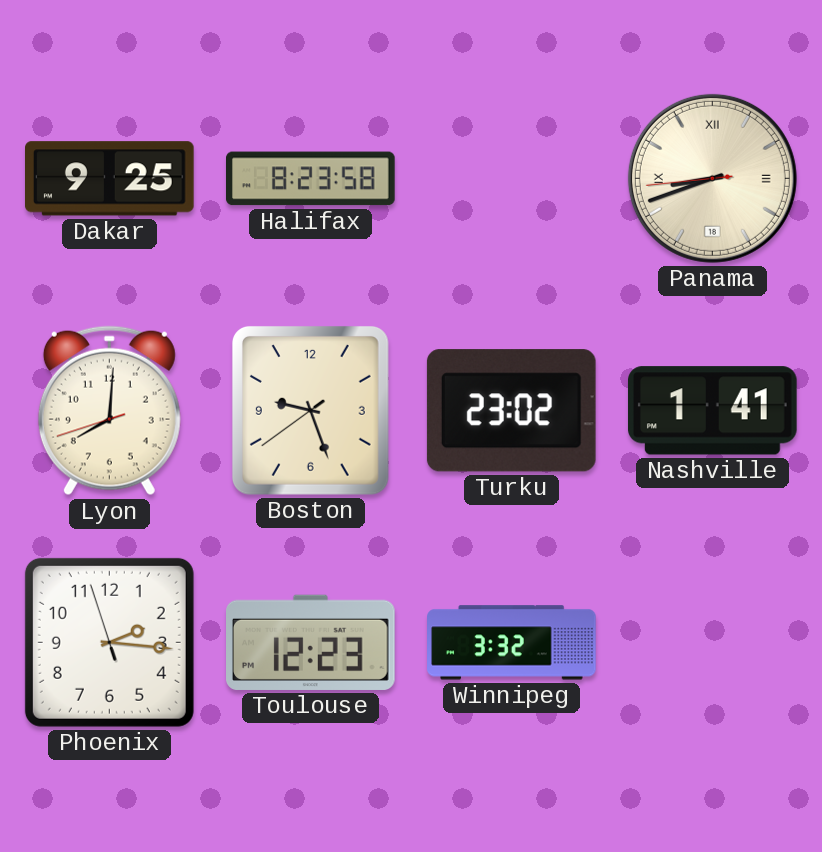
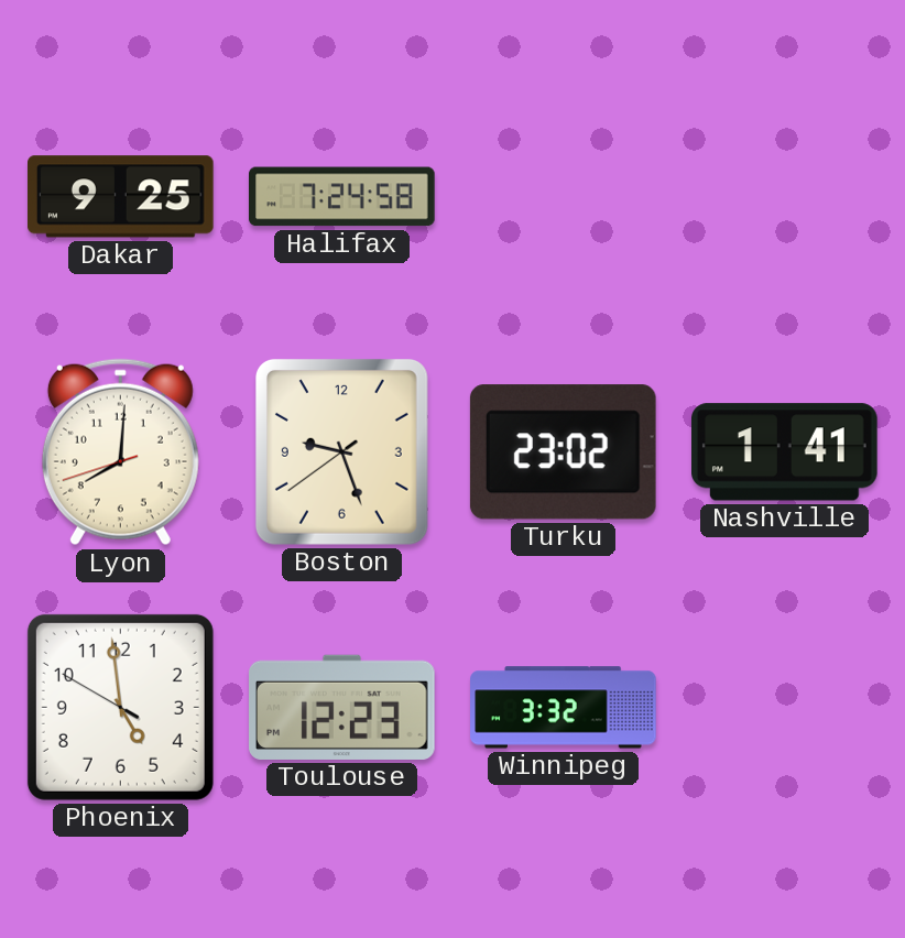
Halifax: 8:23 -> 7:24
Panama: 8:41 -> none
Phoenix: 2:15 -> 4:58
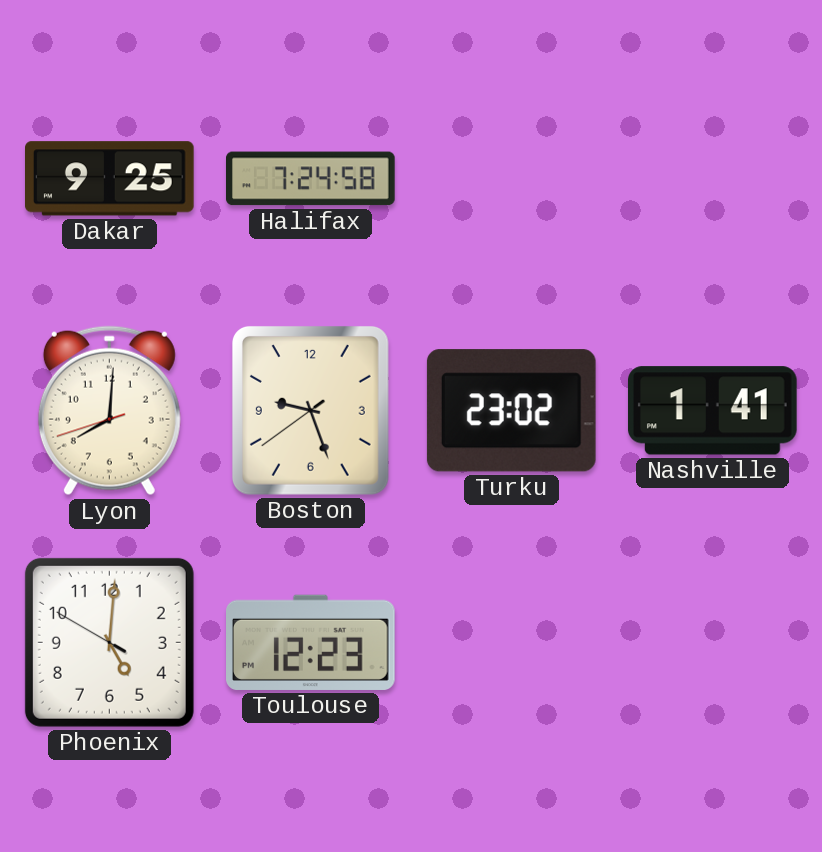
Phoenix: 4:58 -> 5:00
Winnipeg: 3:32 -> none
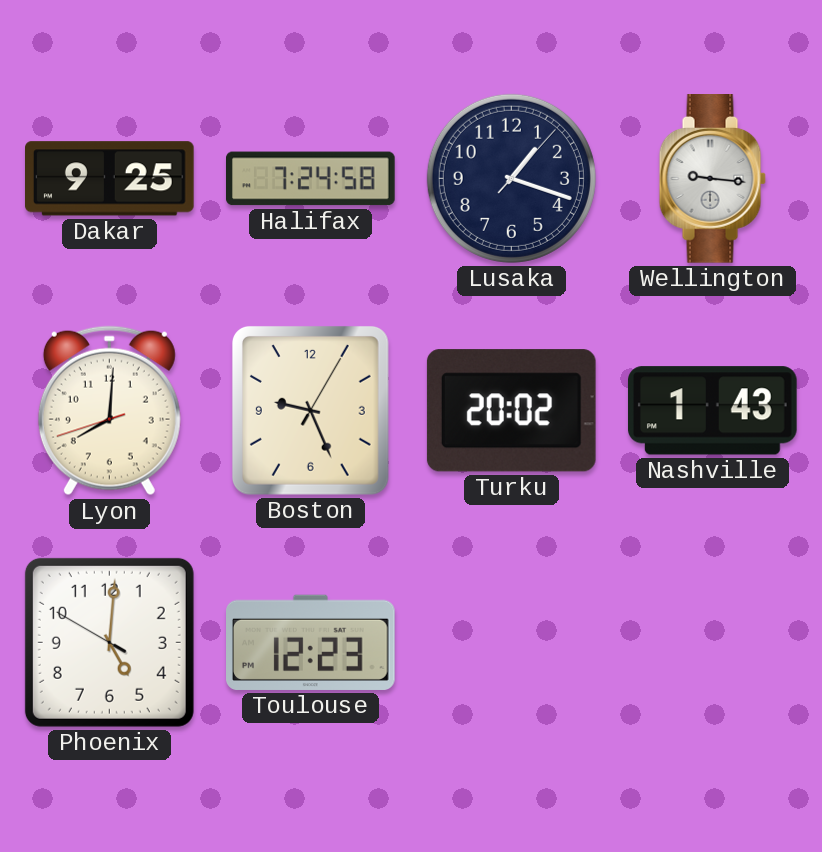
Lusaka: none -> 1:18
Wellington: none -> 9:16
Boston: 9:26:39 -> 9:26:05
Turku: 23:02 -> 20:02
Nashville: 1:41 -> 1:43
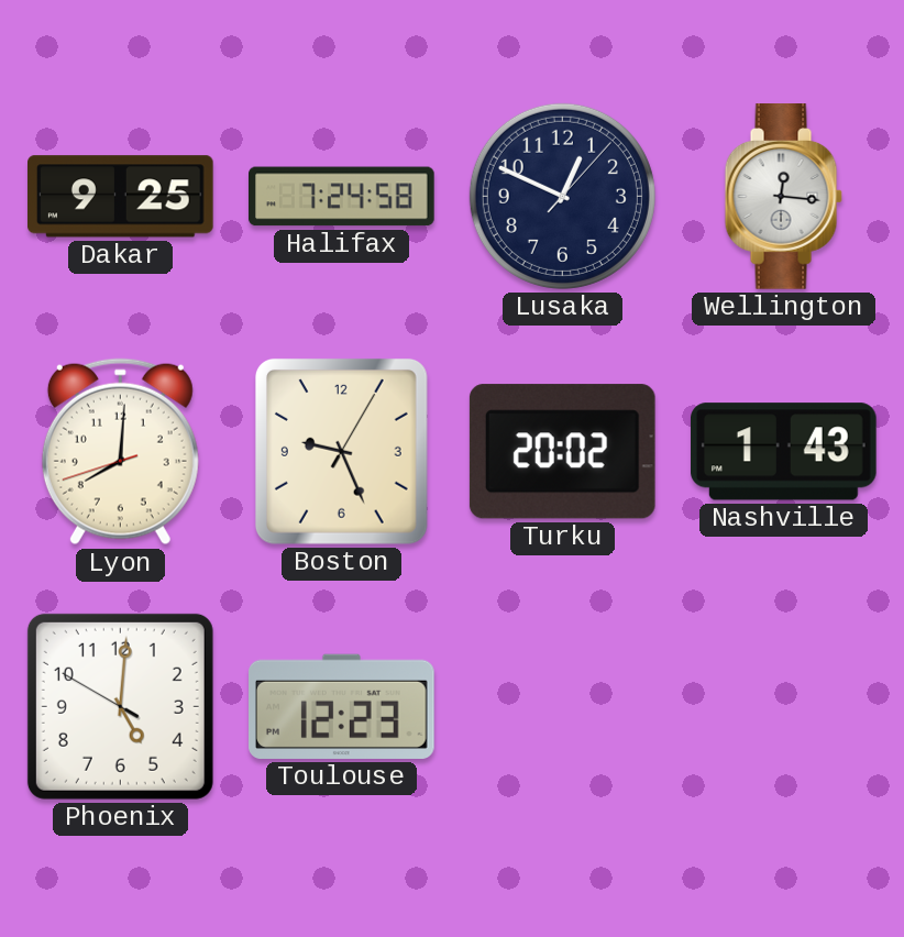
Lusaka: 1:18 -> 12:49
Wellington: 9:16 -> 12:16
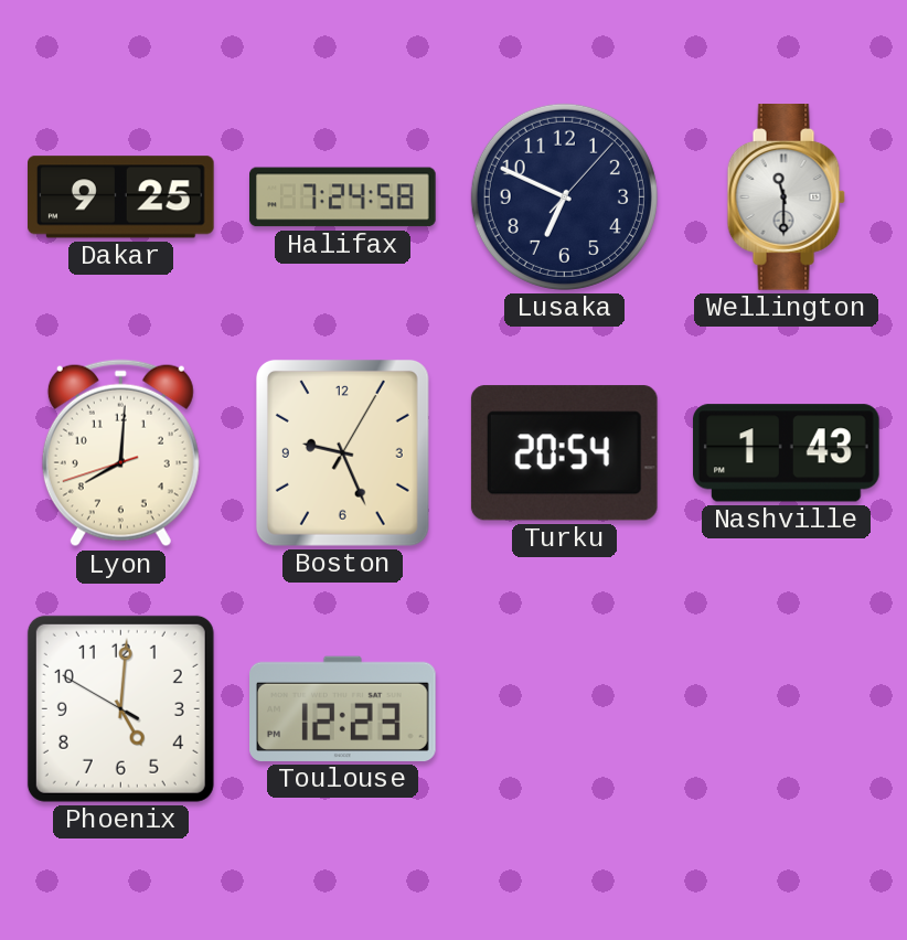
Lusaka: 12:49 -> 6:49
Wellington: 12:16 -> 11:30
Turku: 20:02 -> 20:54
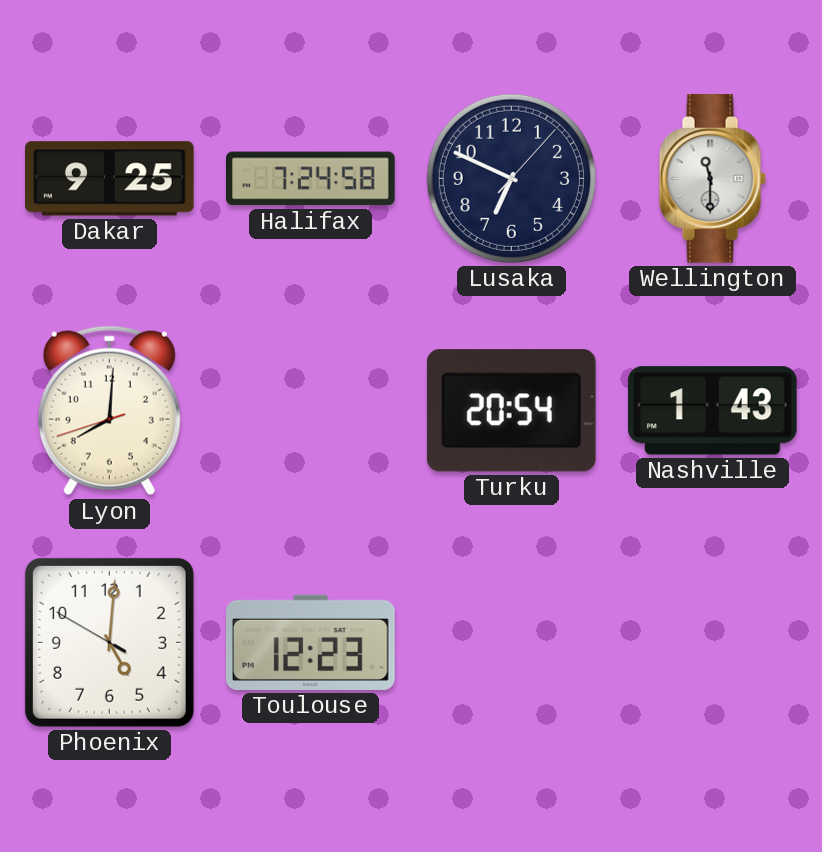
Boston: 9:26 -> none
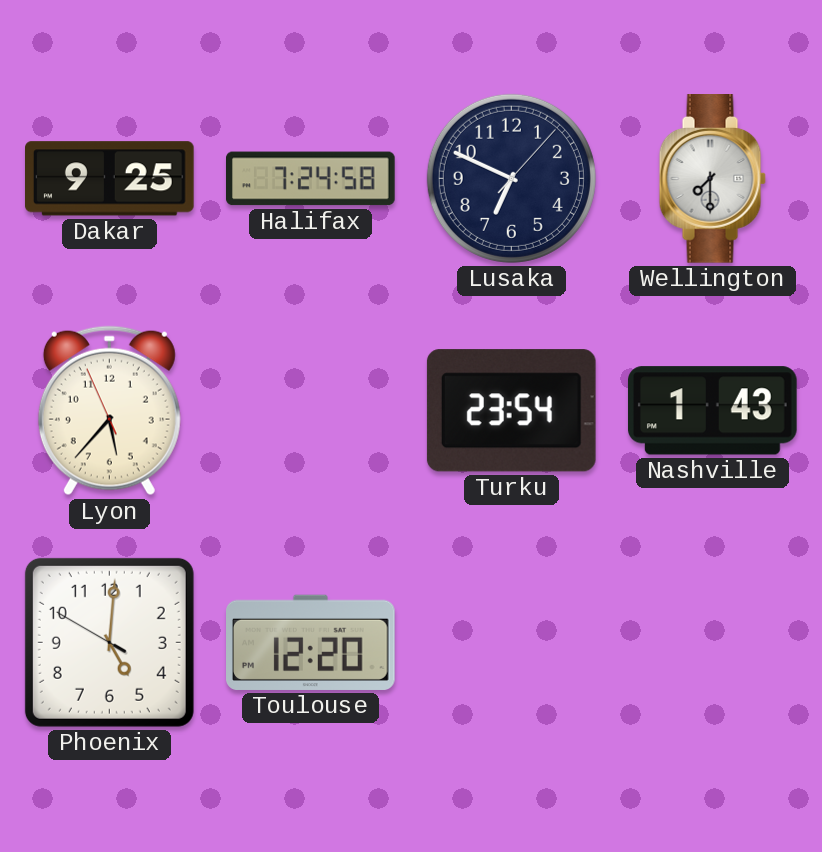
Wellington: 11:30 -> 7:30
Lyon: 8:00 -> 5:36
Turku: 20:54 -> 23:54
Toulouse: 12:23 -> 12:20
